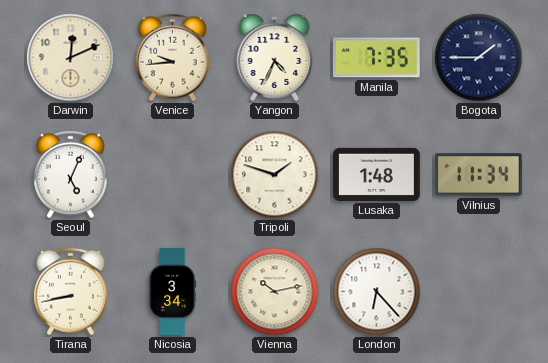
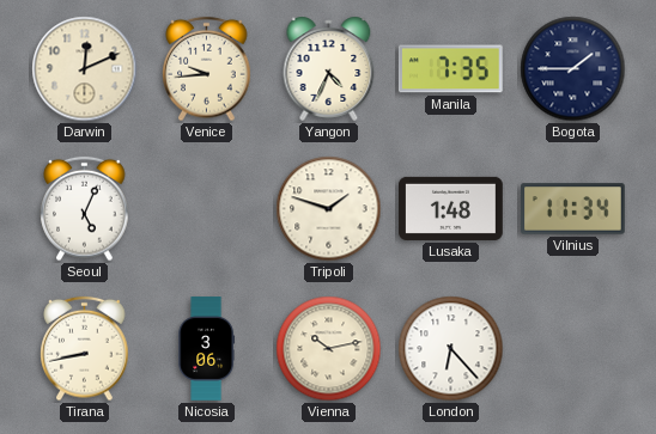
Nicosia: 3:34 -> 3:06
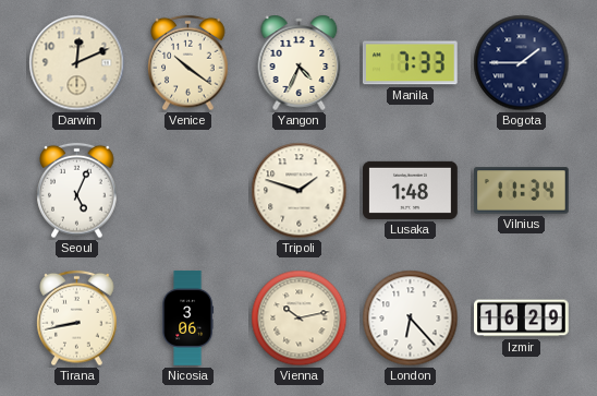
Venice: 9:44 -> 10:21
Manila: 7:35 -> 7:33
Izmir: none -> 16:29
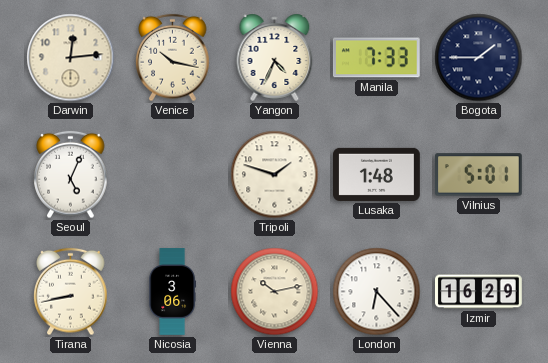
Darwin: 12:11 -> 12:14
Venice: 10:21 -> 10:17
Vilnius: 11:34 -> 5:01
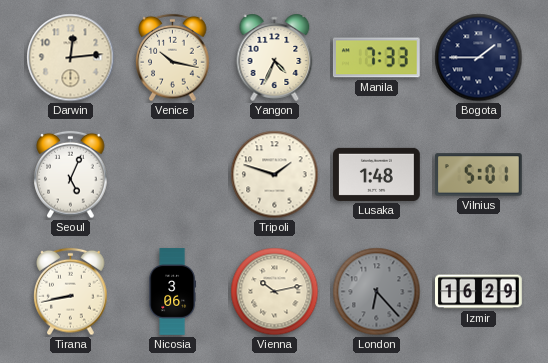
London dial: white -> grey
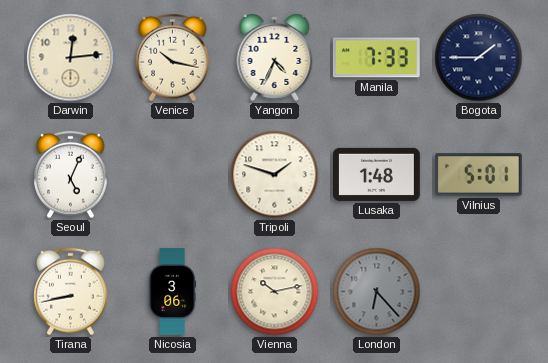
Izmir: 16:29 -> none
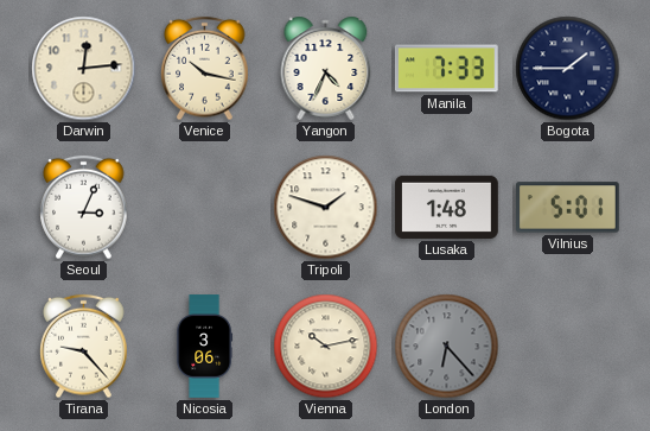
Seoul: 5:04 -> 3:04
Tirana: 8:43 -> 9:23
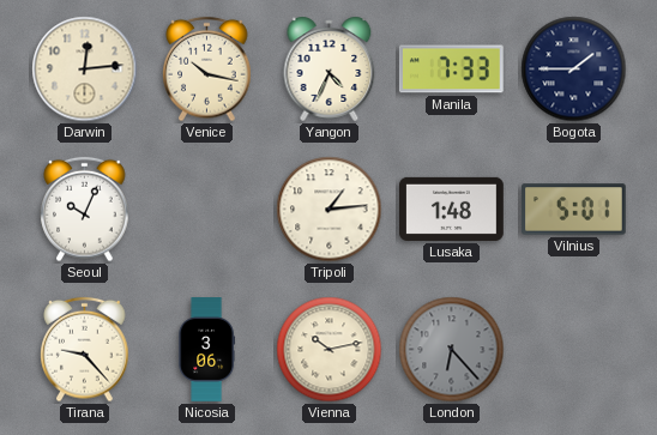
Seoul: 3:04 -> 10:04
Tripoli: 1:48 -> 1:14
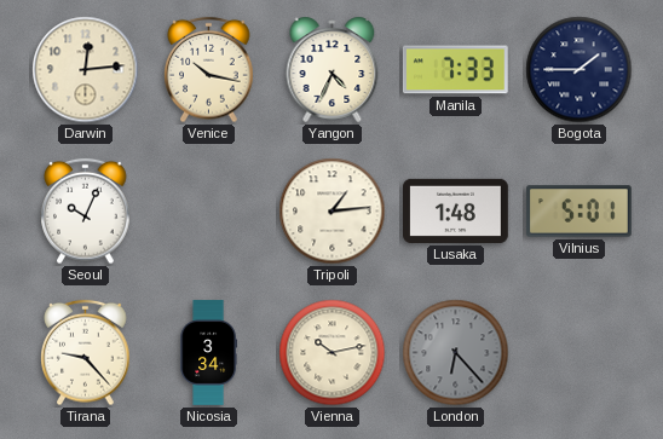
Nicosia: 3:06 -> 3:34
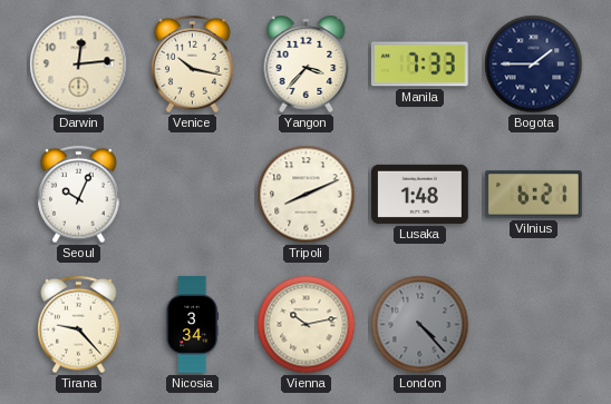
Yangon: 4:34 -> 3:37
Tripoli: 1:14 -> 8:11
Vilnius: 5:01 -> 6:21
London: 6:23 -> 4:23
